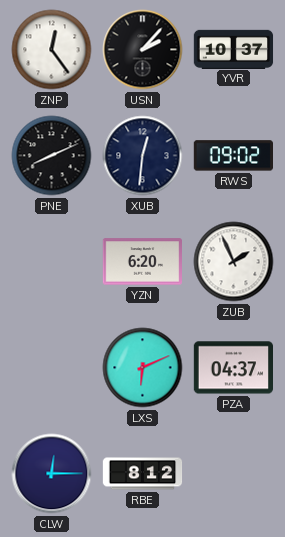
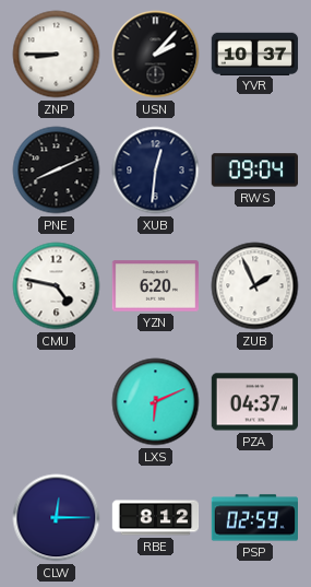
ZNP: 12:24 -> 8:45
RWS: 09:02 -> 09:04
CMU: none -> 4:47
PSP: none -> 02:59
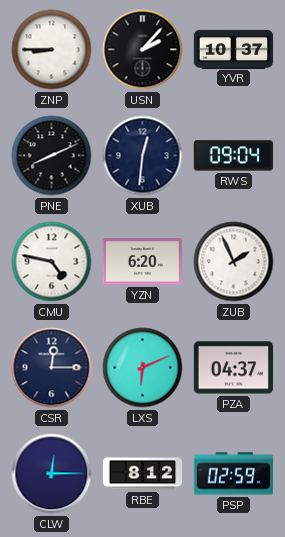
CSR: none -> 12:15
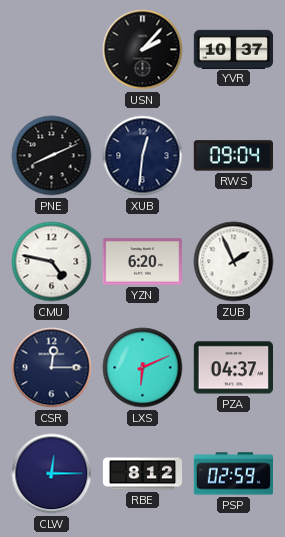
ZNP: 8:45 -> none
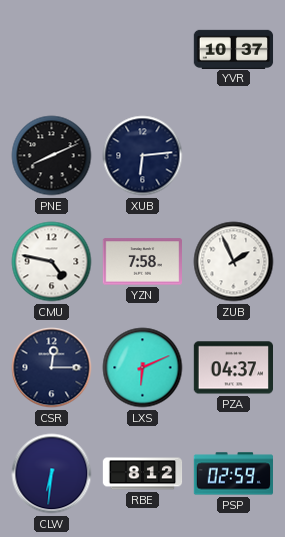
USN: 2:07 -> none
XUB: 12:31 -> 6:14
RWS: 09:04 -> none
YZN: 6:20 -> 7:58
CLW: 12:15 -> 6:31
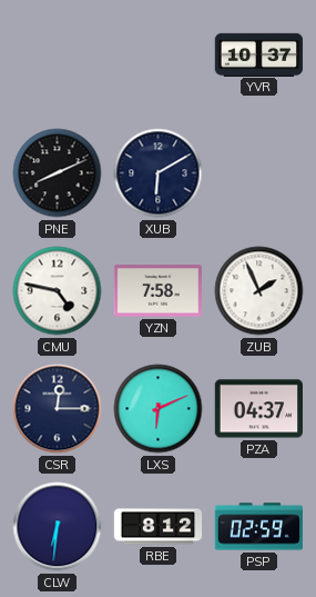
XUB: 6:14 -> 6:10
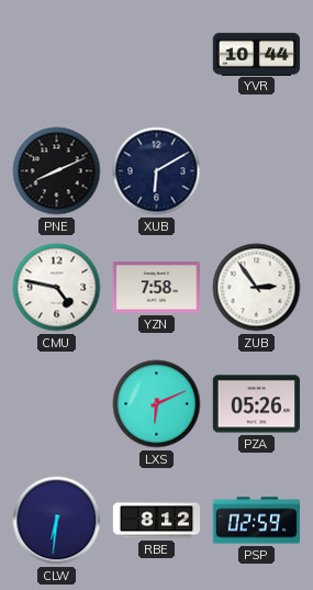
YVR: 10:37 -> 10:44
ZUB: 1:56 -> 2:54
CSR: 12:15 -> none
PZA: 04:37 -> 05:26
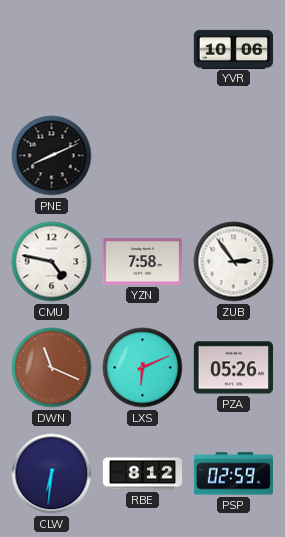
YVR: 10:44 -> 10:06
XUB: 6:10 -> none
DWN: none -> 11:19
